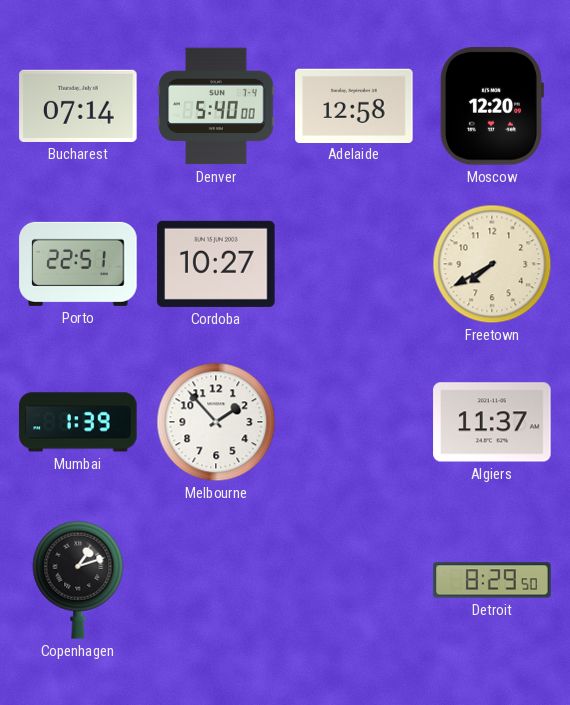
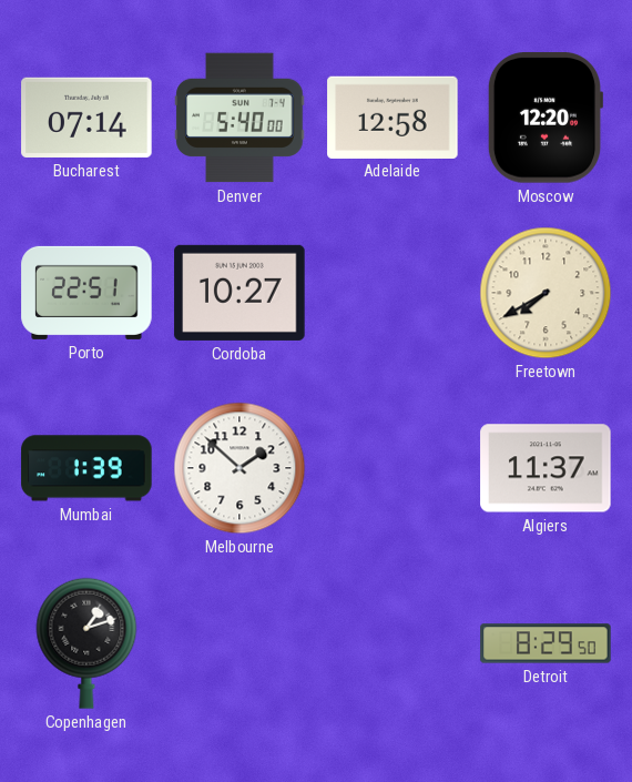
Melbourne: 1:53 -> 1:52
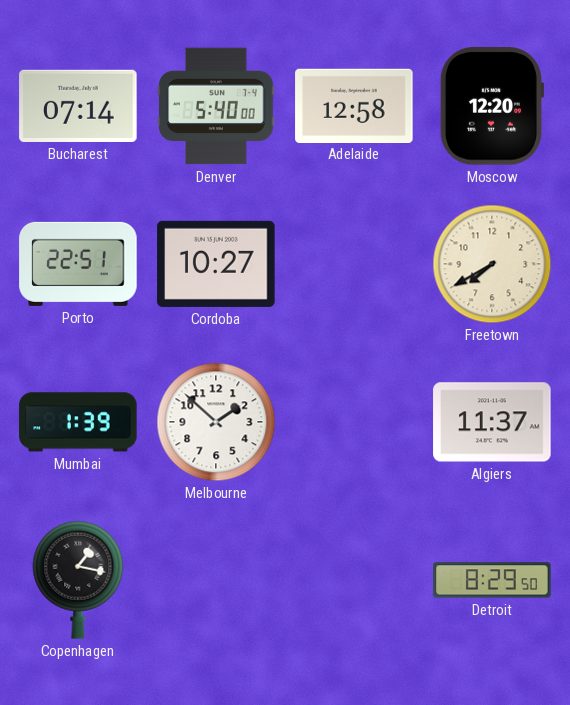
Copenhagen: 1:12 -> 1:17
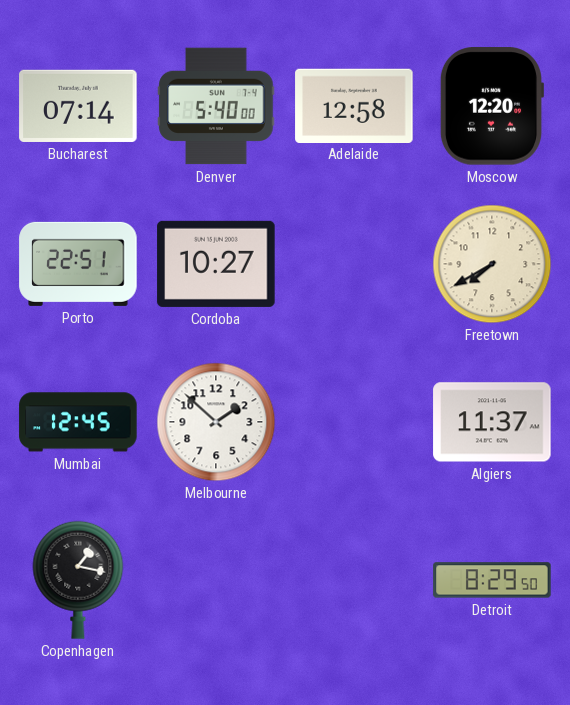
Mumbai: 1:39 -> 12:45
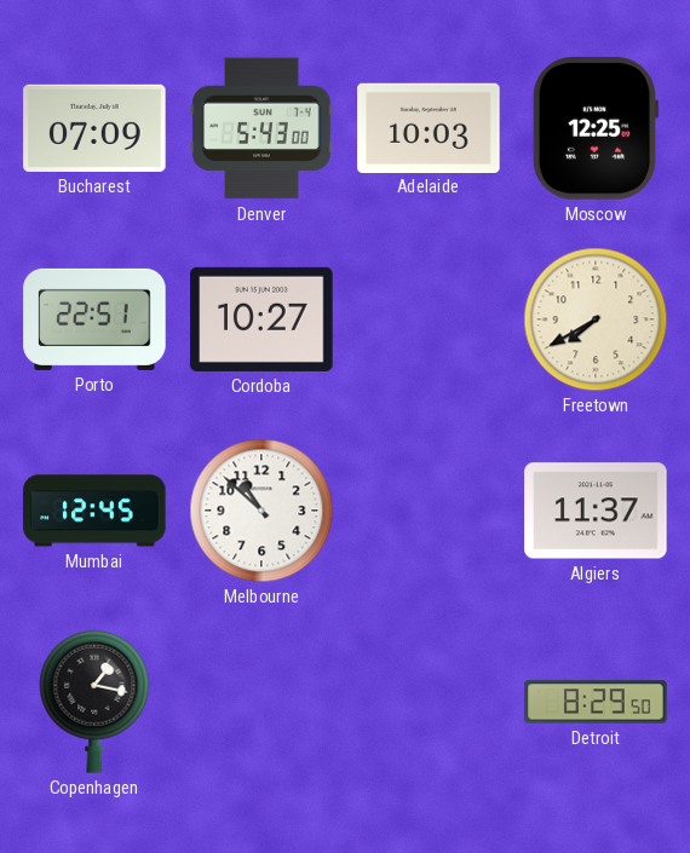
Bucharest: 07:14 -> 07:09
Denver: 5:40 -> 5:43
Adelaide: 12:58 -> 10:03
Moscow: 12:20 -> 12:25
Melbourne: 1:52 -> 10:52
